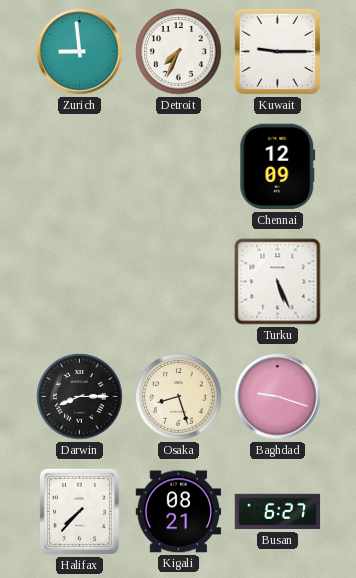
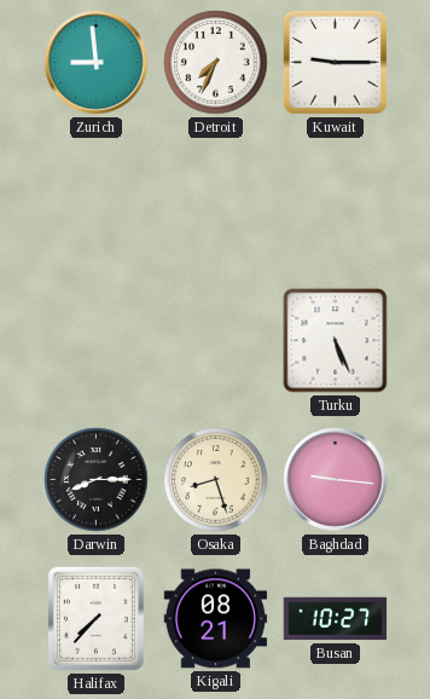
Chennai: 12:09 -> none
Baghdad: 9:18 -> 9:16
Busan: 6:27 -> 10:27
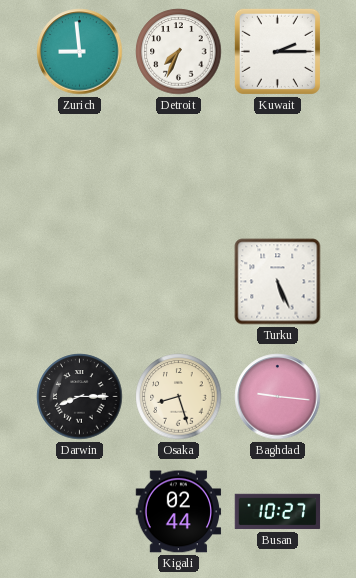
Kuwait: 9:15 -> 2:15
Halifax: 7:37 -> none
Kigali: 08:21 -> 02:44
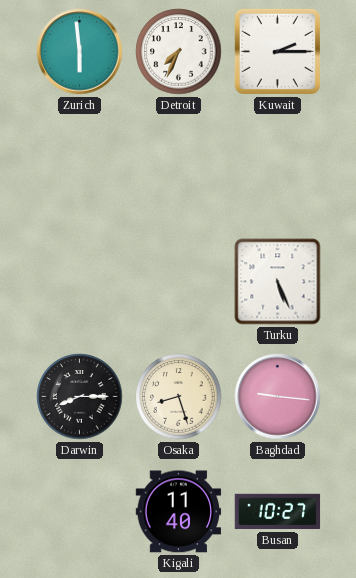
Zurich: 8:59 -> 5:59
Kigali: 02:44 -> 11:40
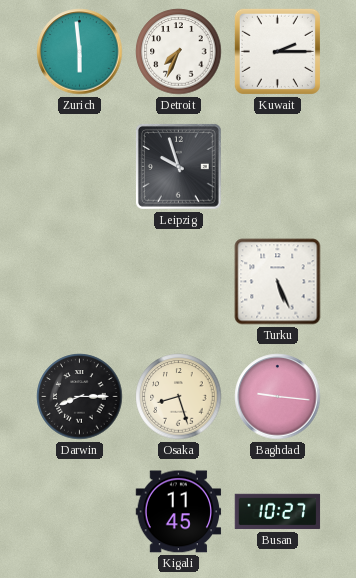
Leipzig: none -> 9:57
Kigali: 11:40 -> 11:45
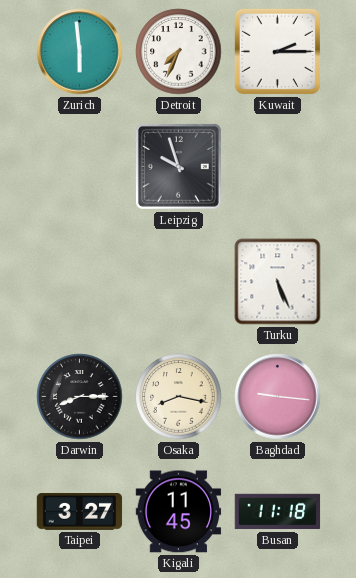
Osaka: 8:27 -> 8:17
Taipei: none -> 3:27
Busan: 10:27 -> 11:18
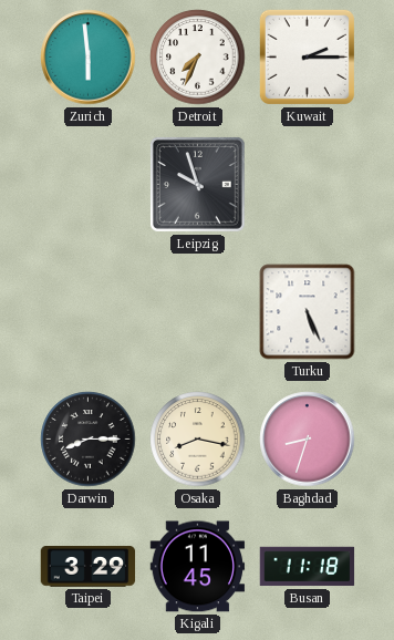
Baghdad: 9:16 -> 8:33
Taipei: 3:27 -> 3:29
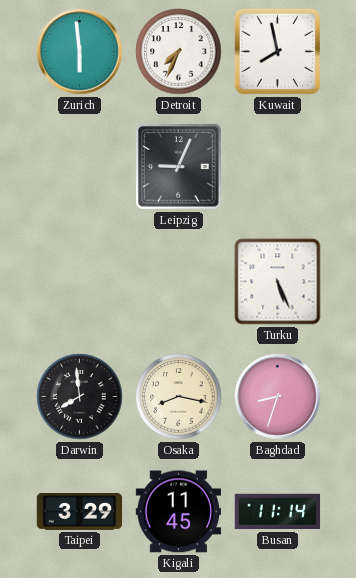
Kuwait: 2:15 -> 7:58
Leipzig: 9:57 -> 9:04
Darwin: 8:15 -> 7:59
Busan: 11:18 -> 11:14
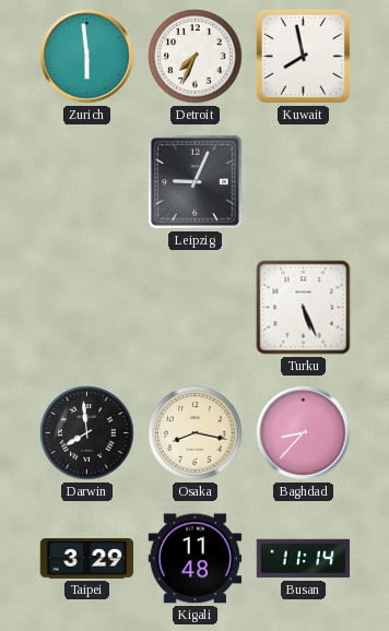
Baghdad: 8:33 -> 8:37
Kigali: 11:45 -> 11:48
